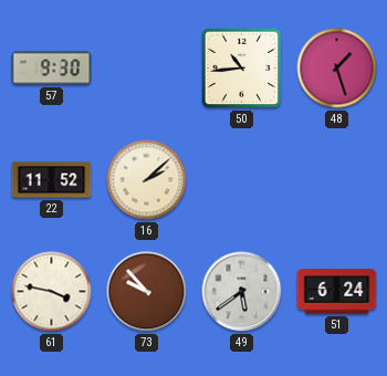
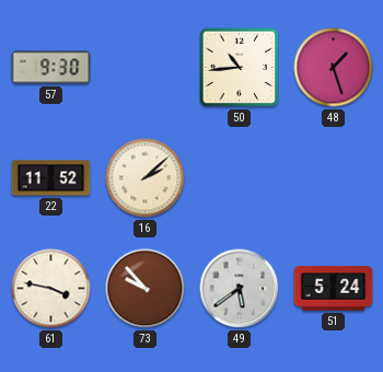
51: 6:24 -> 5:24
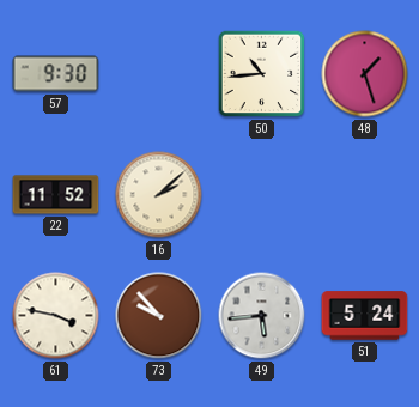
49: 5:39 -> 5:44
